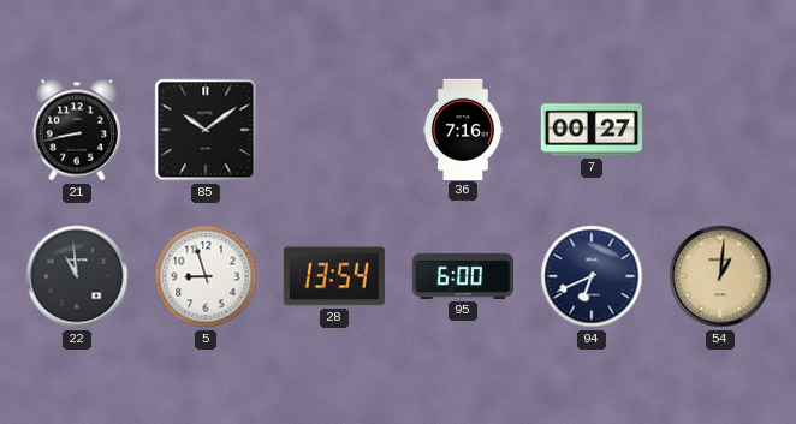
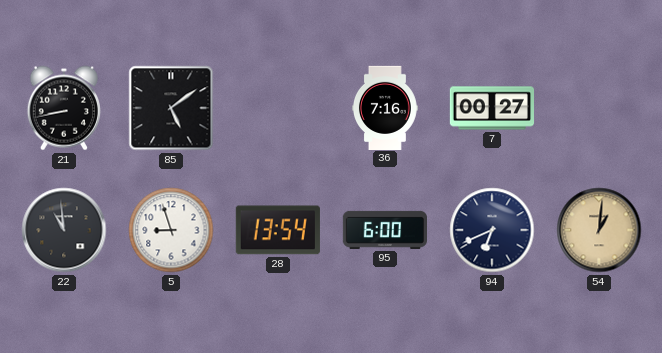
85: 10:09 -> 5:09
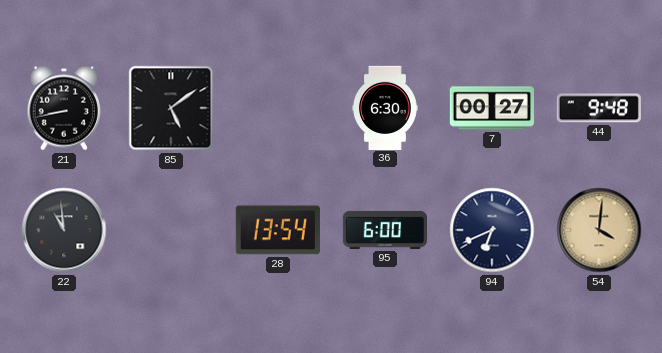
36: 7:16 -> 6:30
44: none -> 9:48
5: 8:57 -> none
54: 1:01 -> 4:01
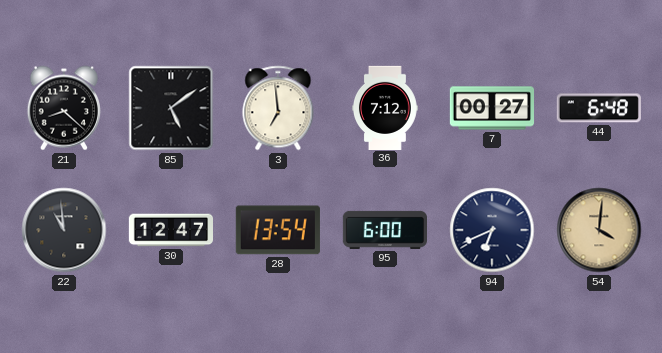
21: 8:43 -> 8:22
3: none -> 6:59
36: 6:30 -> 7:12
44: 9:48 -> 6:48
30: none -> 12:47
